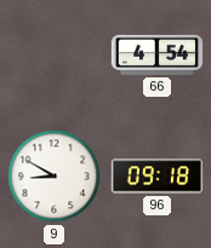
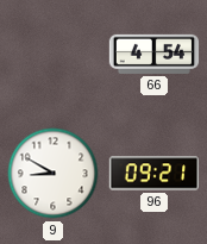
96: 09:18 -> 09:21
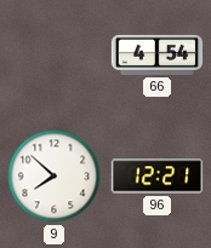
9: 8:50 -> 7:52
96: 09:21 -> 12:21
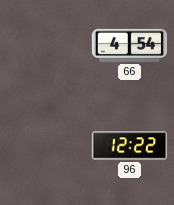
9: 7:52 -> none
96: 12:21 -> 12:22
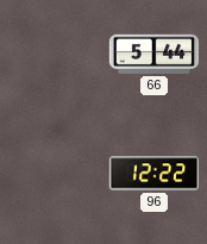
66: 4:54 -> 5:44
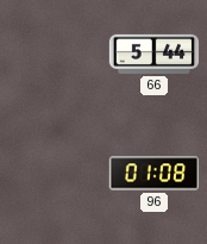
96: 12:22 -> 01:08
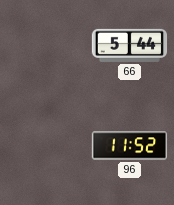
96: 01:08 -> 11:52
